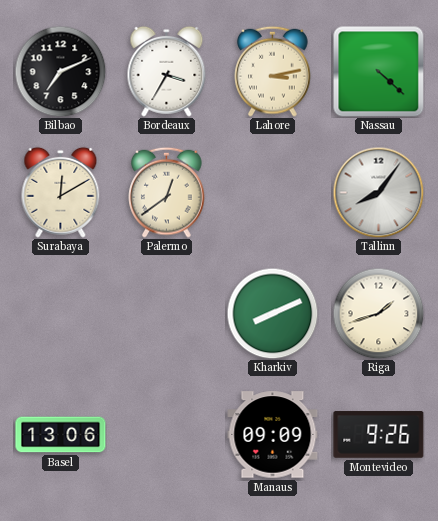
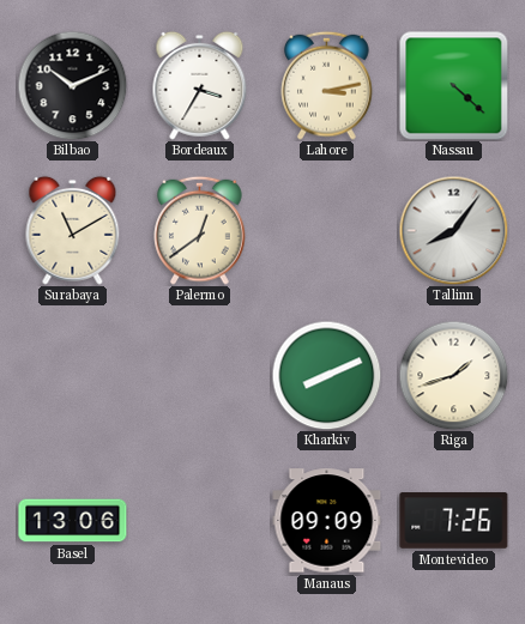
Bilbao: 7:11 -> 10:11
Surabaya: 12:10 -> 11:10
Montevideo: 9:26 -> 7:26
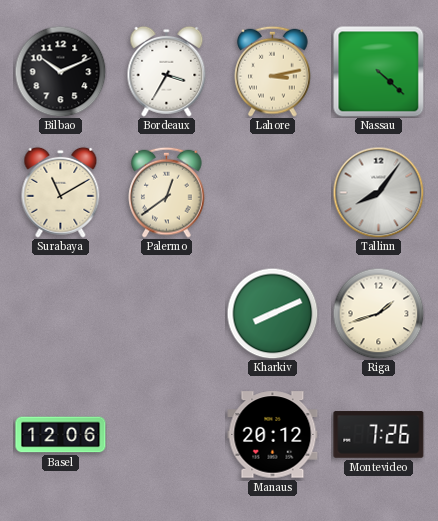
Basel: 13:06 -> 12:06
Manaus: 09:09 -> 20:12
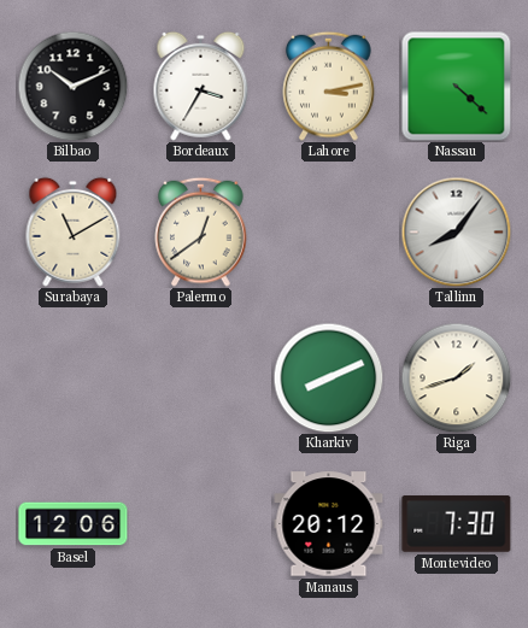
Montevideo: 7:26 -> 7:30
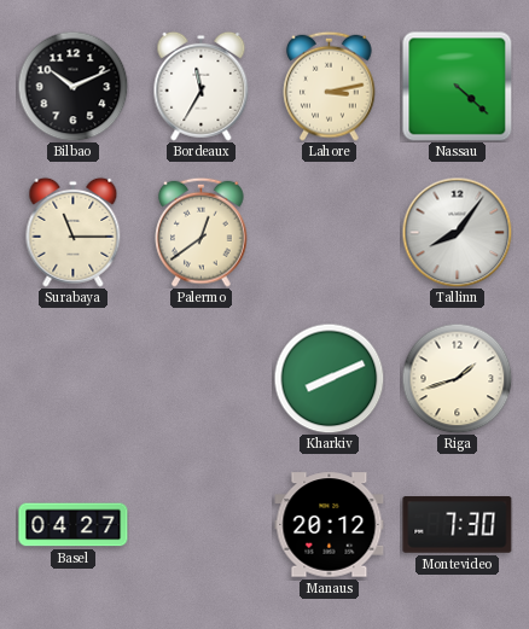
Bordeaux: 3:35 -> 11:35
Surabaya: 11:10 -> 11:15
Basel: 12:06 -> 04:27
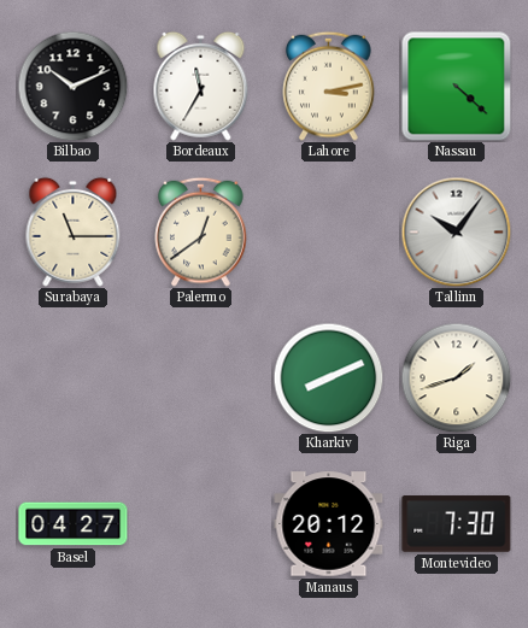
Tallinn: 8:06 -> 10:06
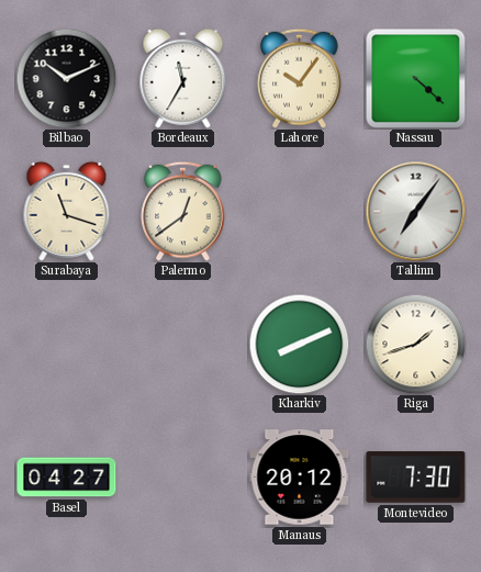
Lahore: 3:13 -> 10:06
Surabaya: 11:15 -> 11:18
Tallinn: 10:06 -> 7:06
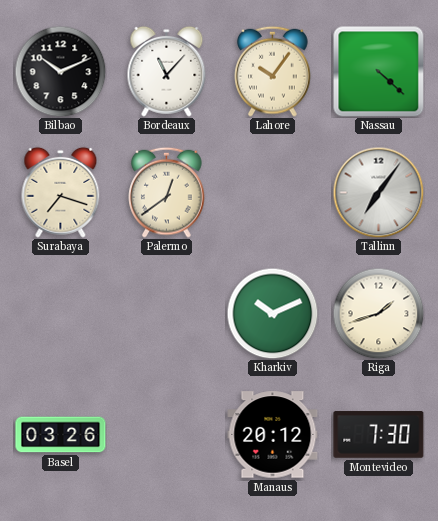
Bordeaux: 11:35 -> 11:07
Surabaya: 11:18 -> 7:18
Kharkiv: 8:11 -> 10:11
Basel: 04:27 -> 03:26
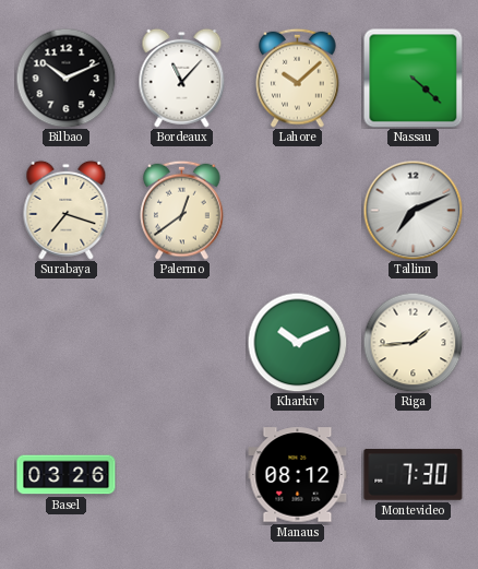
Lahore: 10:06 -> 10:08
Tallinn: 7:06 -> 7:11
Riga: 1:42 -> 1:44
Manaus: 20:12 -> 08:12
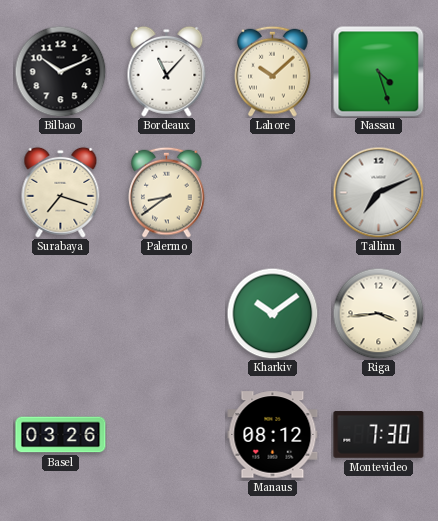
Nassau: 4:22 -> 4:27
Palermo: 12:39 -> 8:39
Kharkiv: 10:11 -> 10:09
Riga: 1:44 -> 3:44
